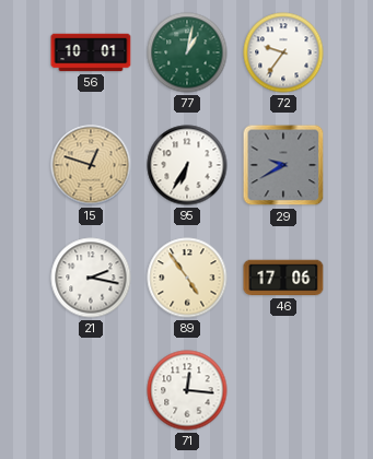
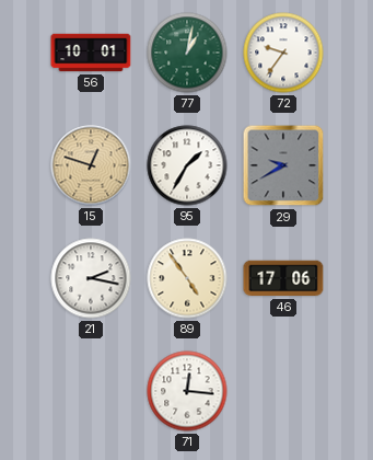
95: 6:35 -> 1:35
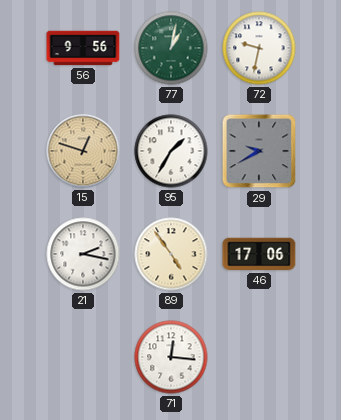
56: 10:01 -> 9:56
72: 9:36 -> 9:32
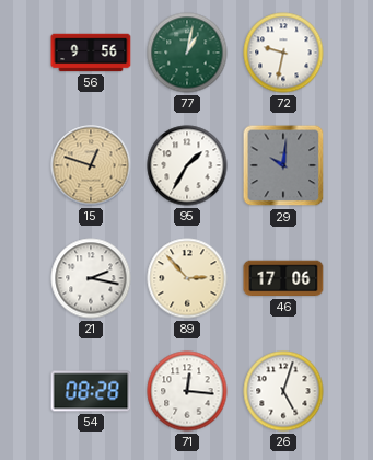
29: 9:40 -> 10:01
89: 4:54 -> 2:53
54: none -> 08:28
26: none -> 5:03
